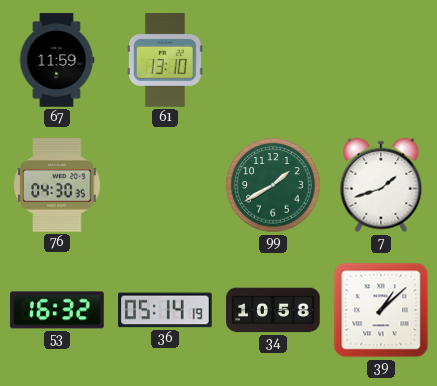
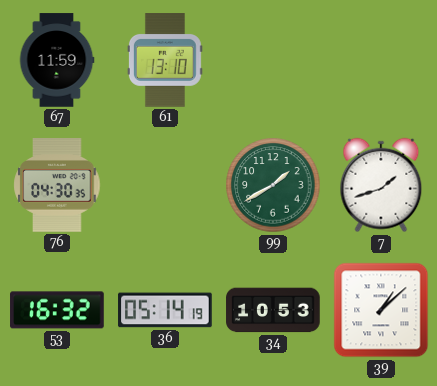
34: 10:58 -> 10:53
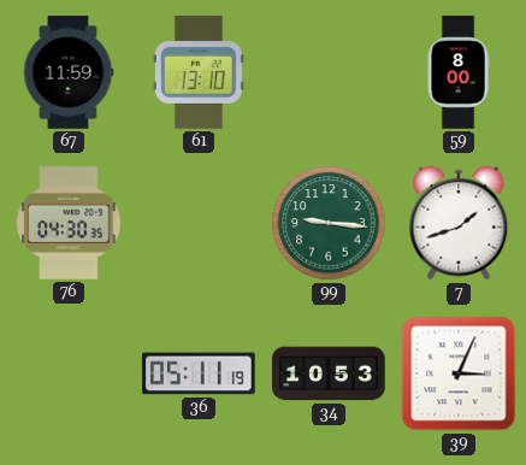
59: none -> 8:00
99: 1:40 -> 9:16
53: 16:32 -> none
36: 05:14 -> 05:11
39: 1:08 -> 3:04
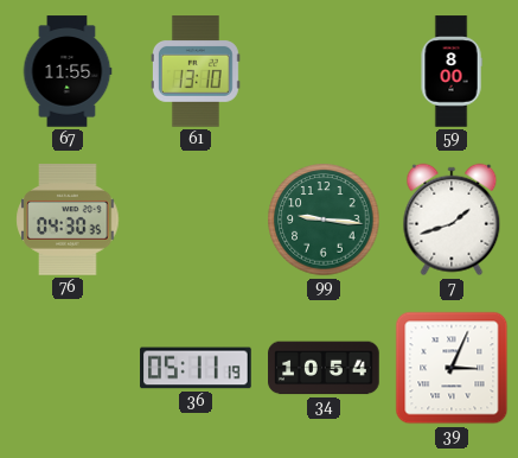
67: 11:59 -> 11:55
34: 10:53 -> 10:54
